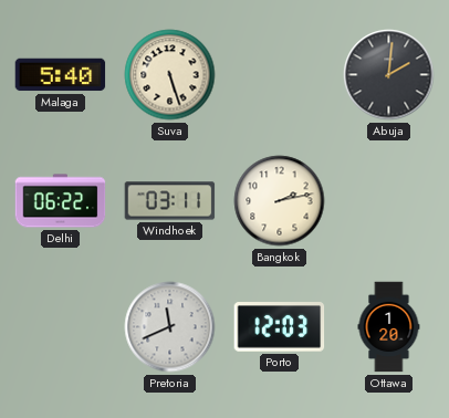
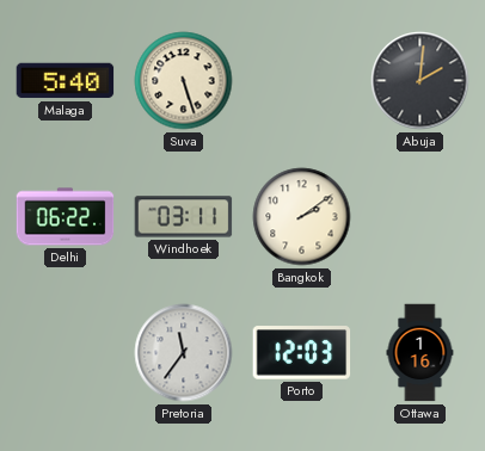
Bangkok: 2:13 -> 2:09
Pretoria: 11:41 -> 11:36
Ottawa: 1:20 -> 1:16
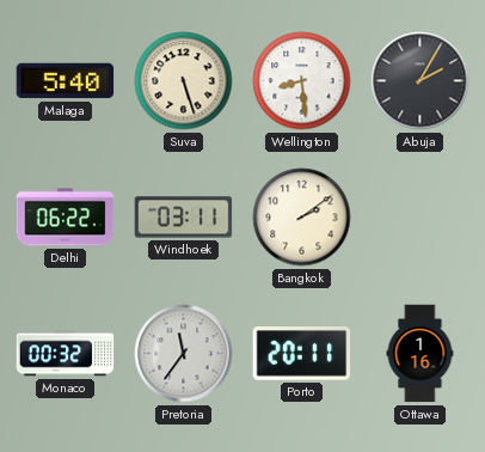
Wellington: none -> 8:29
Abuja: 2:01 -> 2:05
Monaco: none -> 00:32
Porto: 12:03 -> 20:11
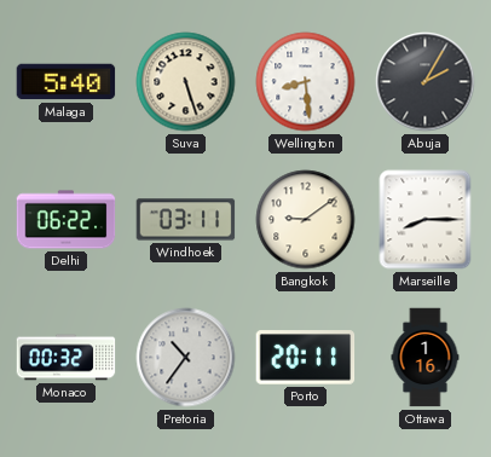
Bangkok: 2:09 -> 9:09
Marseille: none -> 8:15
Pretoria: 11:36 -> 10:36
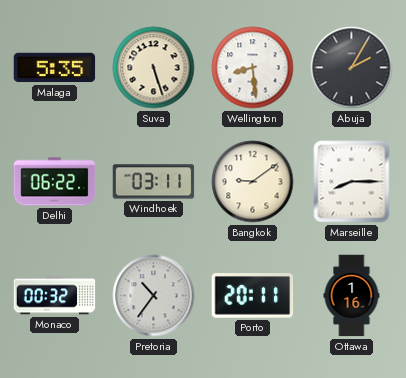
Malaga: 5:40 -> 5:35
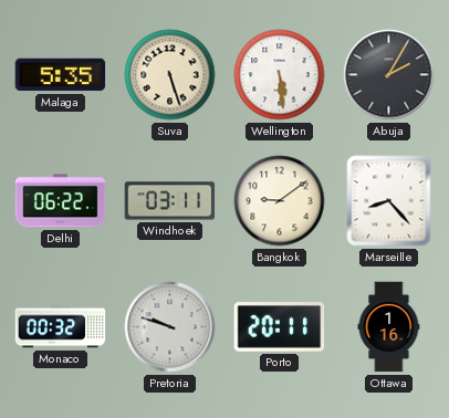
Wellington: 8:29 -> 5:29
Marseille: 8:15 -> 8:23
Pretoria: 10:36 -> 9:48
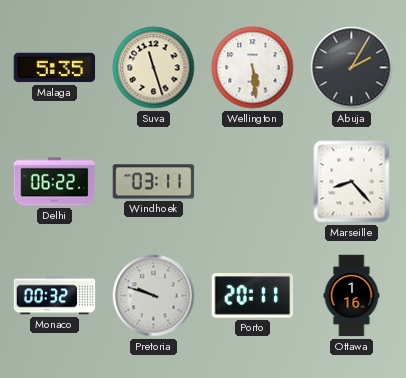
Suva: 5:27 -> 11:27
Bangkok: 9:09 -> none
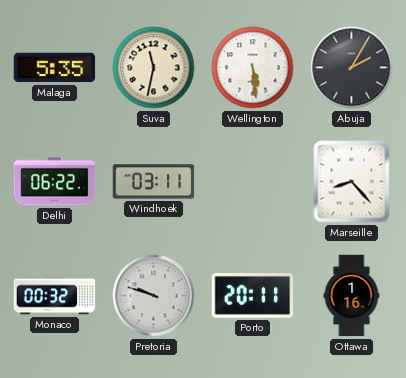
Suva: 11:27 -> 11:32
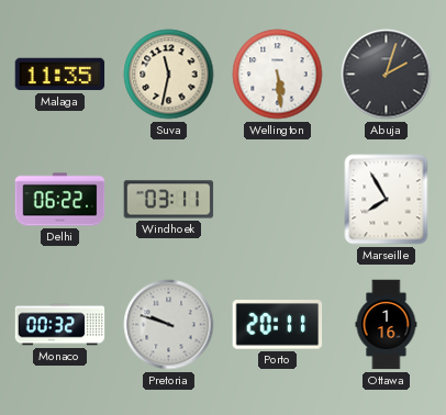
Malaga: 5:35 -> 11:35
Abuja: 2:05 -> 2:03
Marseille: 8:23 -> 7:55
